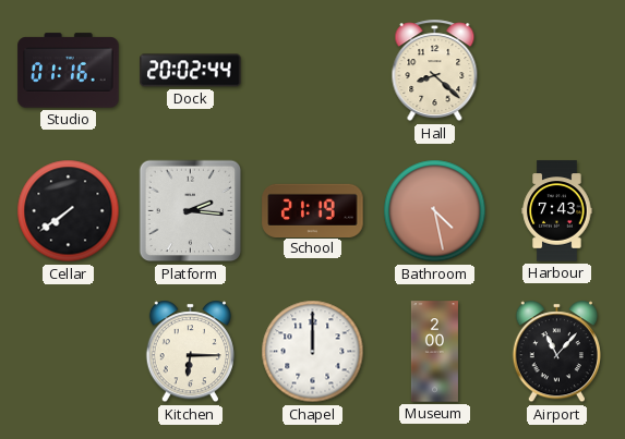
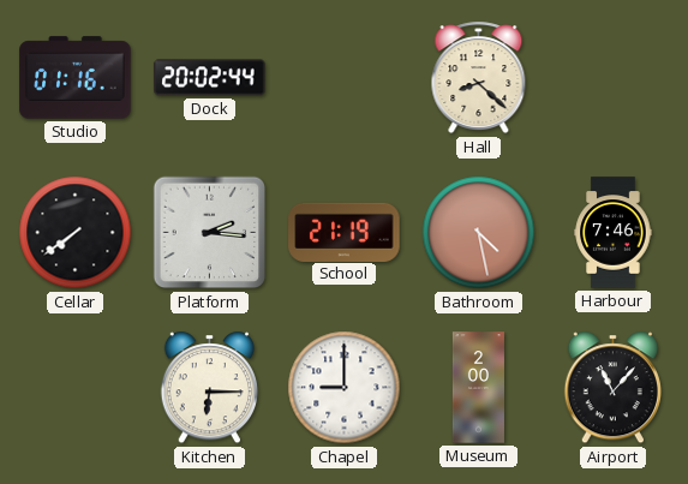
Harbour: 7:43 -> 7:46
Chapel: 12:00 -> 9:00
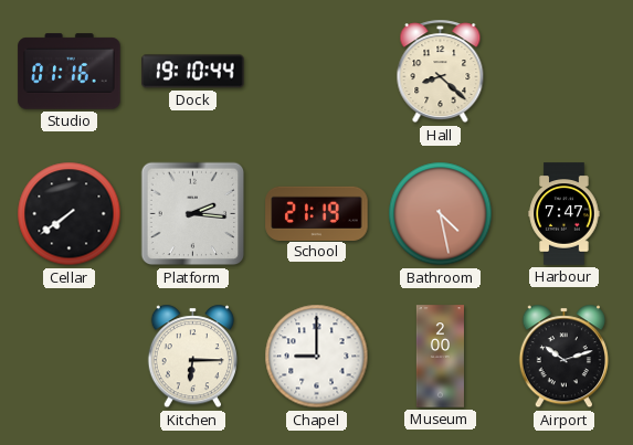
Dock: 20:02 -> 19:10
Harbour: 7:46 -> 7:47
Airport: 11:07 -> 10:12
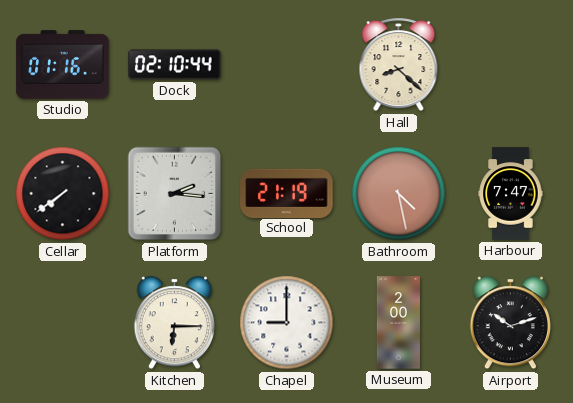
Dock: 19:10 -> 02:10
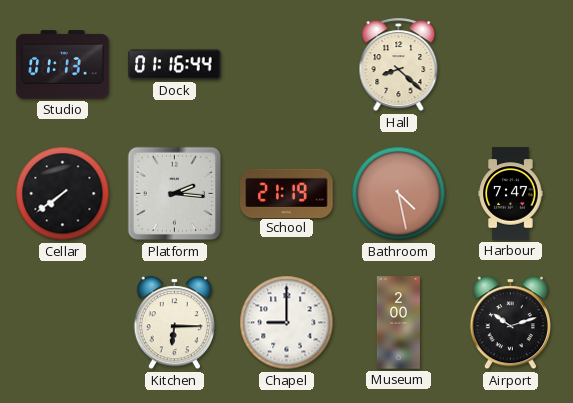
Studio: 01:16 -> 01:13
Dock: 02:10 -> 01:16
